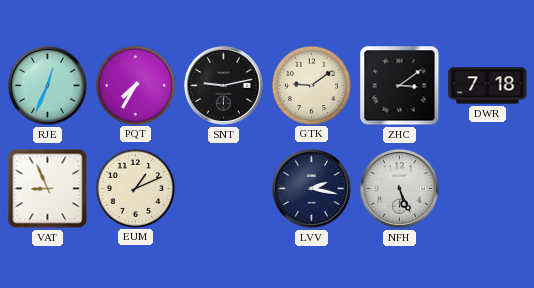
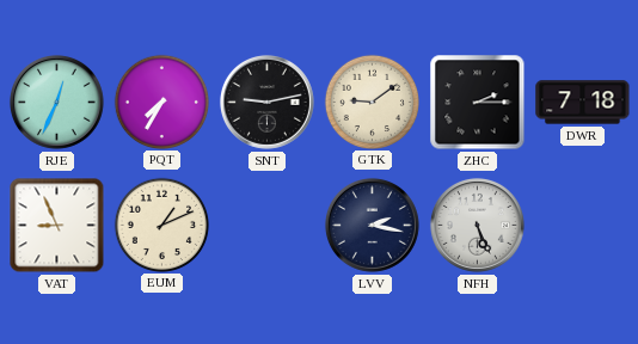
ZHC: 3:09 -> 2:15
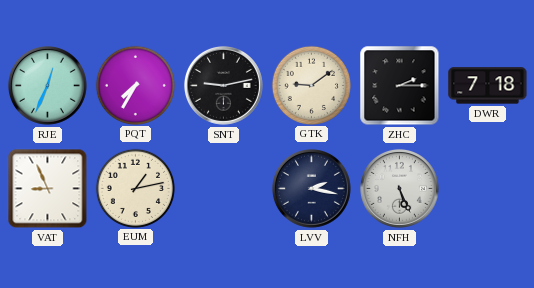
EUM: 1:11 -> 1:13
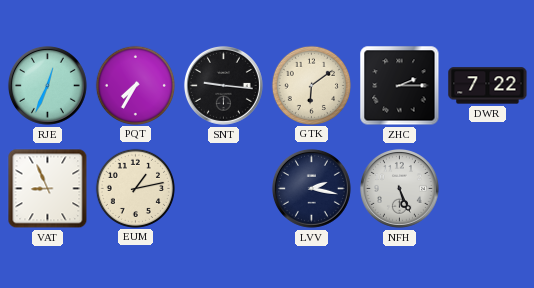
SNT: 9:13 -> 9:16
GTK: 9:09 -> 6:09
DWR: 7:18 -> 7:22
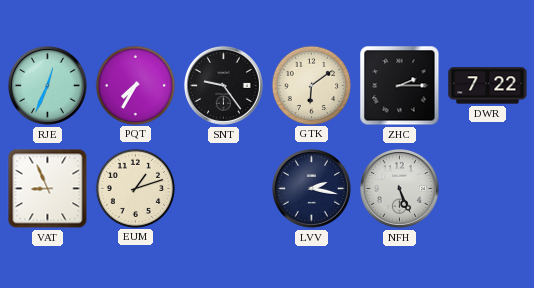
SNT: 9:16 -> 9:24
EUM: 1:13 -> 1:12
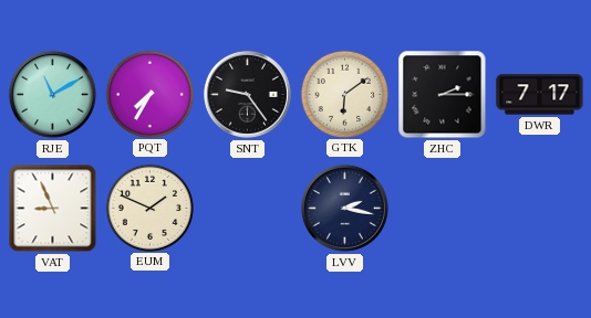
RJE: 12:34 -> 11:10
DWR: 7:22 -> 7:17
EUM: 1:12 -> 1:49
NFH: 5:26 -> none
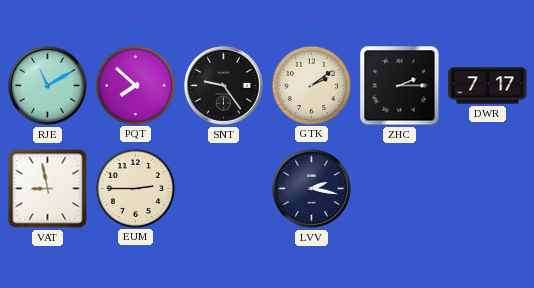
PQT: 7:35 -> 7:52
GTK: 6:09 -> 2:09
VAT: 8:56 -> 8:58
EUM: 1:49 -> 2:45
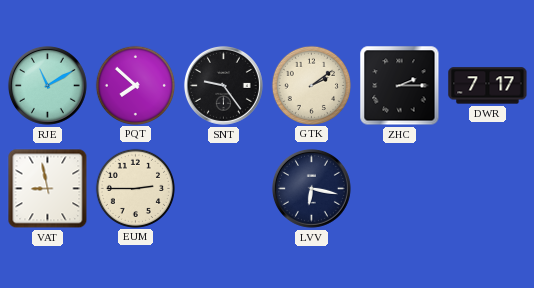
LVV: 2:17 -> 6:17
